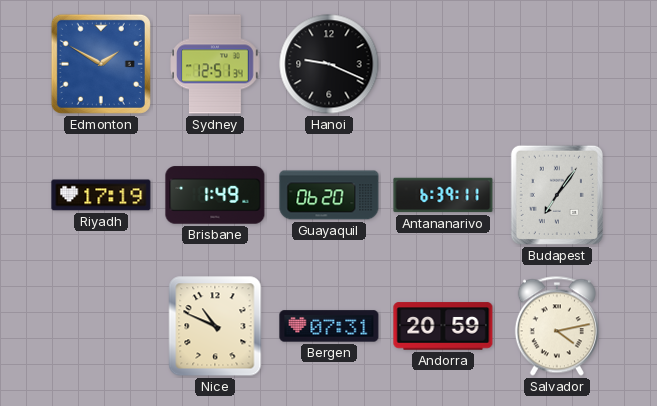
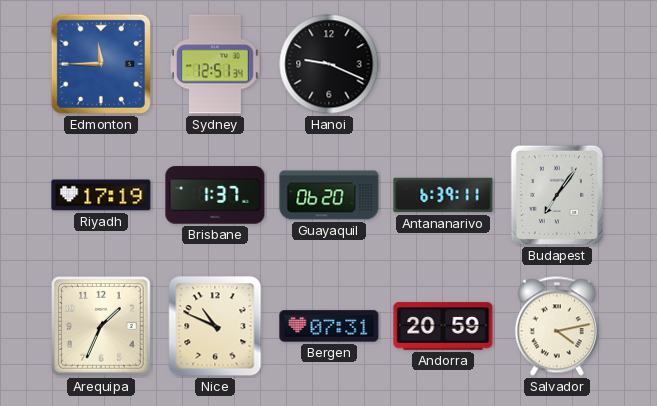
Edmonton: 1:50 -> 11:45
Brisbane: 1:49 -> 1:37
Arequipa: none -> 1:34
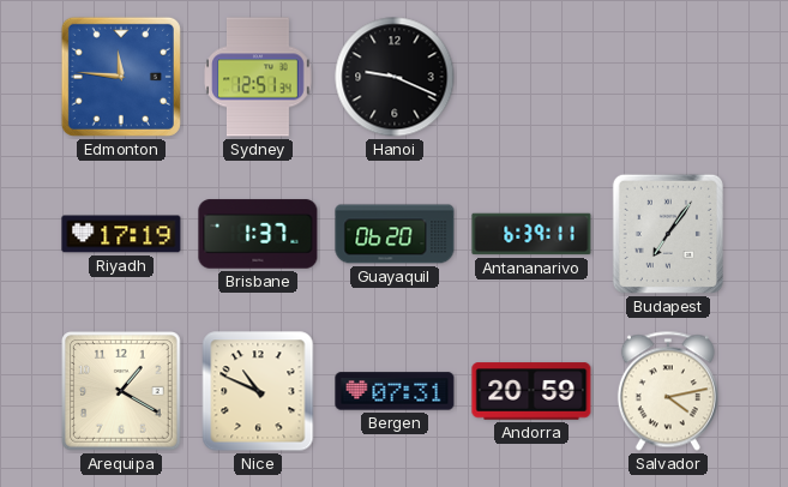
Edmonton: 11:45 -> 11:46
Arequipa: 1:34 -> 1:20
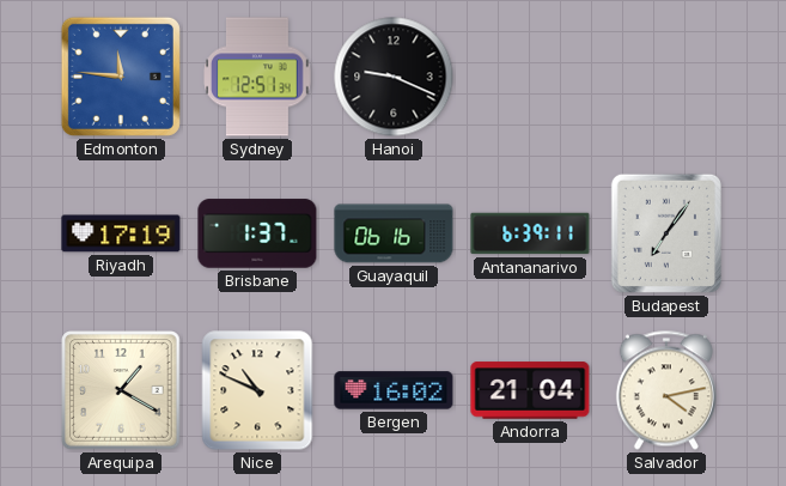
Guayaquil: 06:20 -> 06:16
Bergen: 07:31 -> 16:02
Andorra: 20:59 -> 21:04
